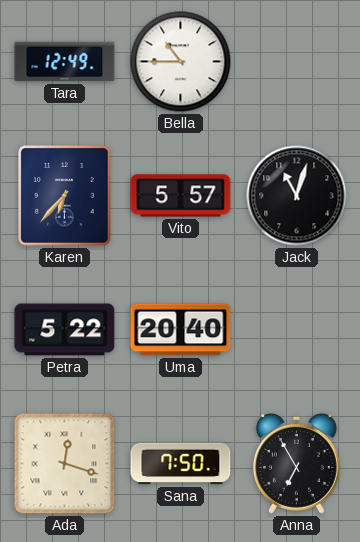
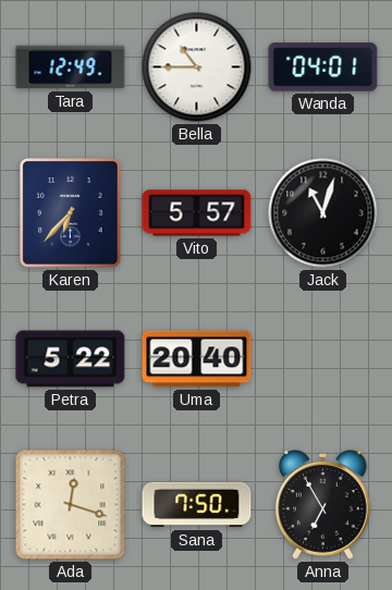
Wanda: none -> 04:01
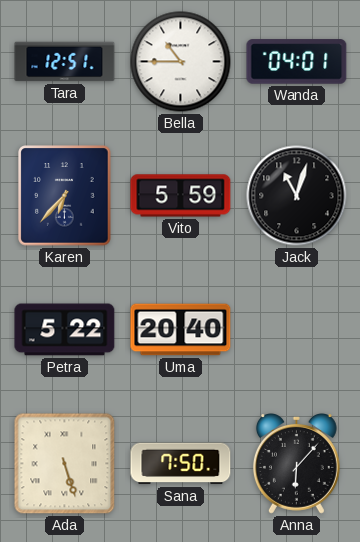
Tara: 12:49 -> 12:51
Vito: 5:57 -> 5:59
Ada: 12:18 -> 5:27
Anna: 6:55 -> 6:07
